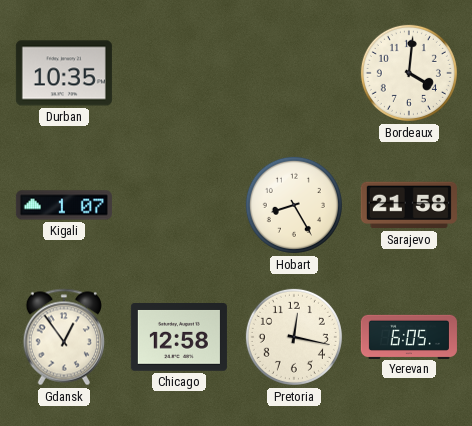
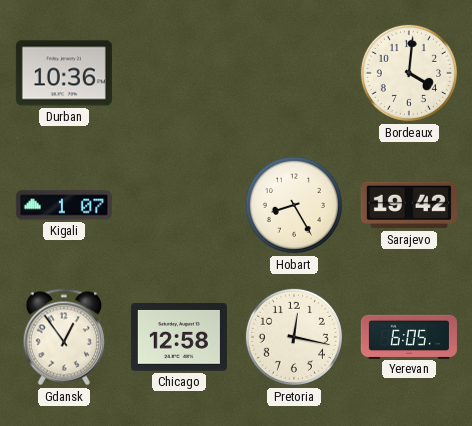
Durban: 10:35 -> 10:36
Sarajevo: 21:58 -> 19:42
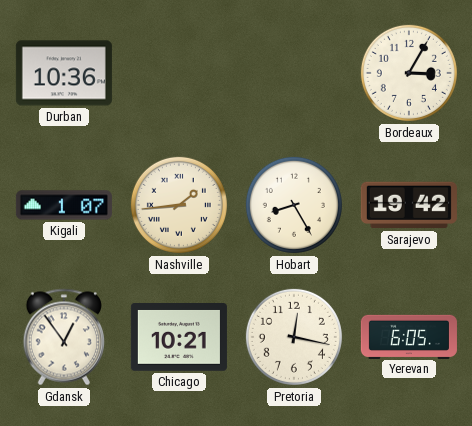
Bordeaux: 4:01 -> 3:05
Nashville: none -> 1:44
Chicago: 12:58 -> 10:21
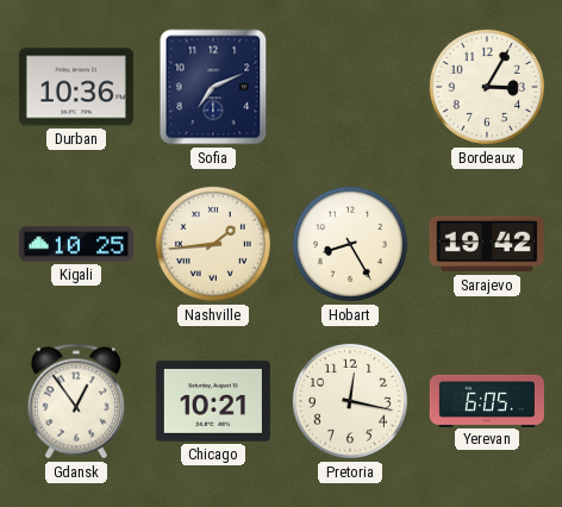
Sofia: none -> 7:11
Kigali: 1:07 -> 10:25
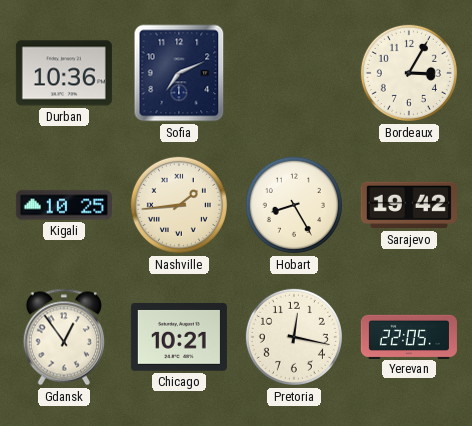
Yerevan: 6:05 -> 22:05
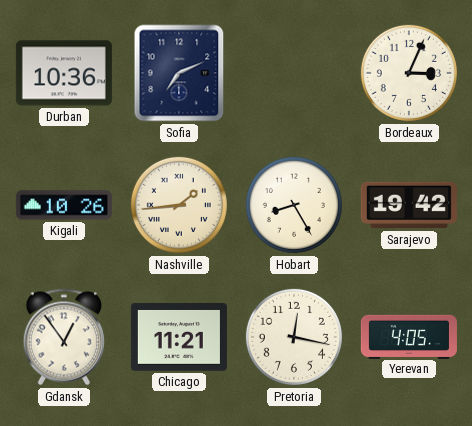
Bordeaux: 3:05 -> 3:04
Kigali: 10:25 -> 10:26
Chicago: 10:21 -> 11:21
Yerevan: 22:05 -> 4:05
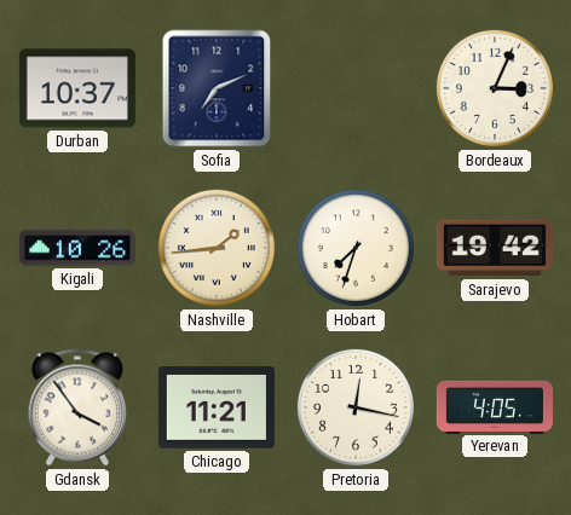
Durban: 10:36 -> 10:37
Hobart: 8:25 -> 7:33
Gdansk: 12:54 -> 3:54
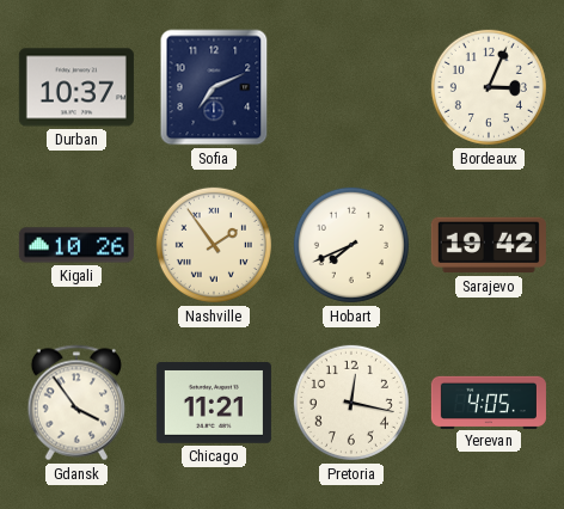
Nashville: 1:44 -> 1:54
Hobart: 7:33 -> 7:41
